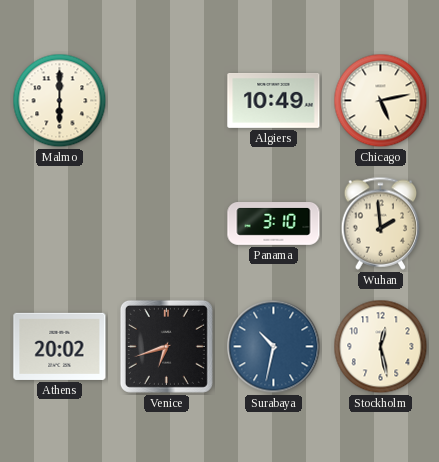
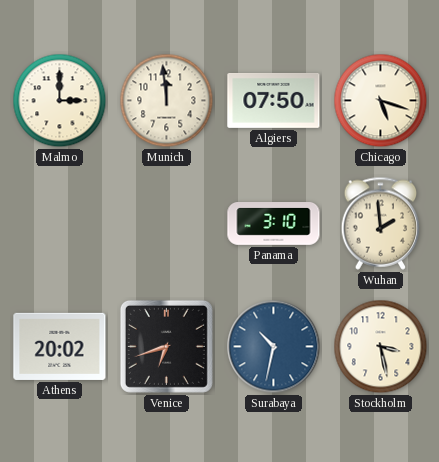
Malmo: 6:00 -> 3:00
Munich: none -> 11:59
Algiers: 10:49 -> 07:50
Chicago: 5:13 -> 5:18
Stockholm: 12:28 -> 3:28
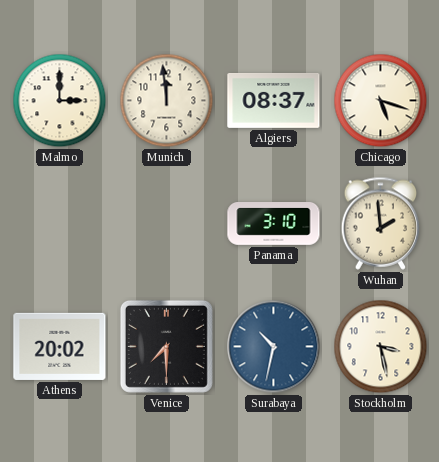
Algiers: 07:50 -> 08:37
Venice: 6:42 -> 7:30
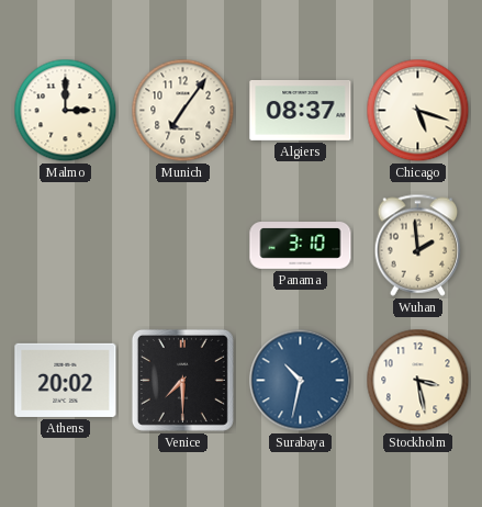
Munich: 11:59 -> 7:06
